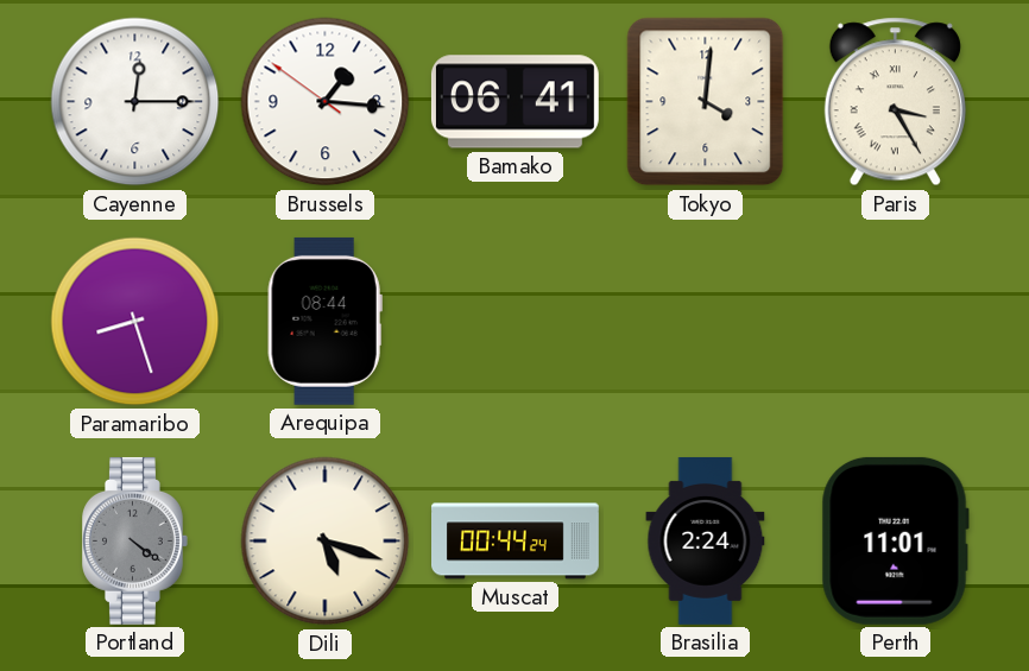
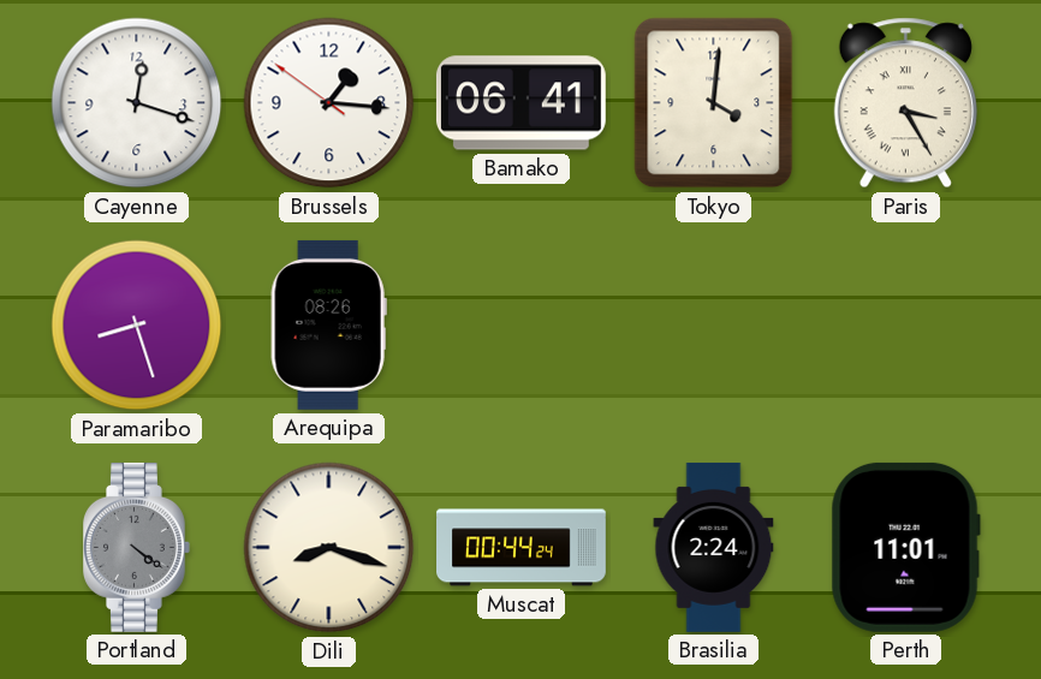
Cayenne: 12:15 -> 12:18
Arequipa: 08:44 -> 08:26
Dili: 5:18 -> 8:18
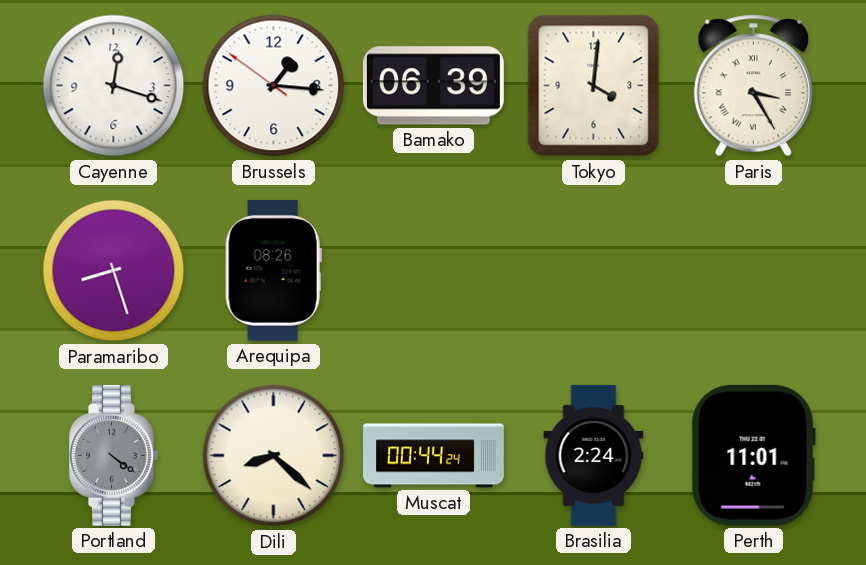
Bamako: 06:41 -> 06:39
Dili: 8:18 -> 8:22
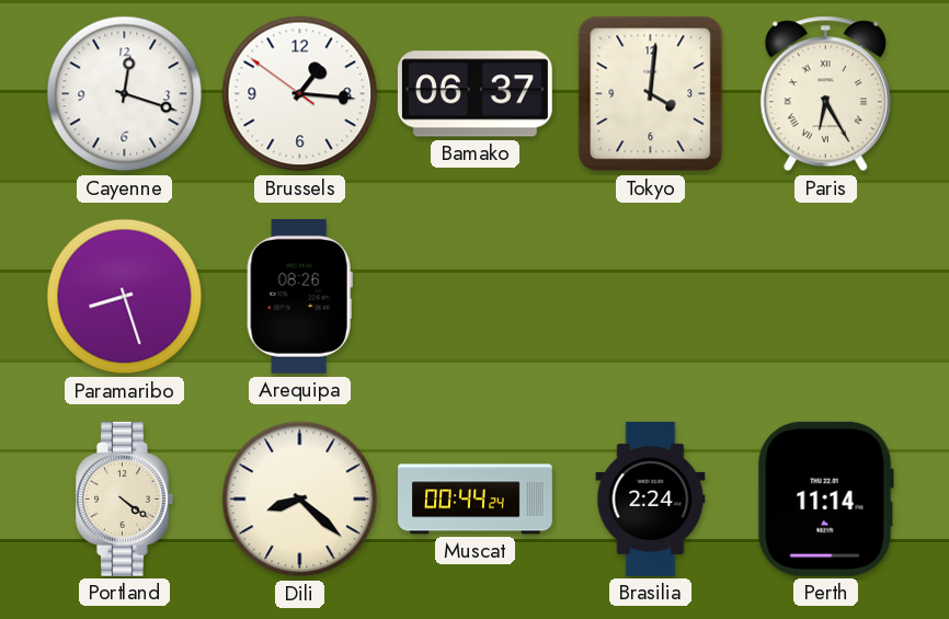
Bamako: 06:39 -> 06:37
Paris: 3:25 -> 6:25
Portland dial: grey -> cream
Perth: 11:01 -> 11:14
